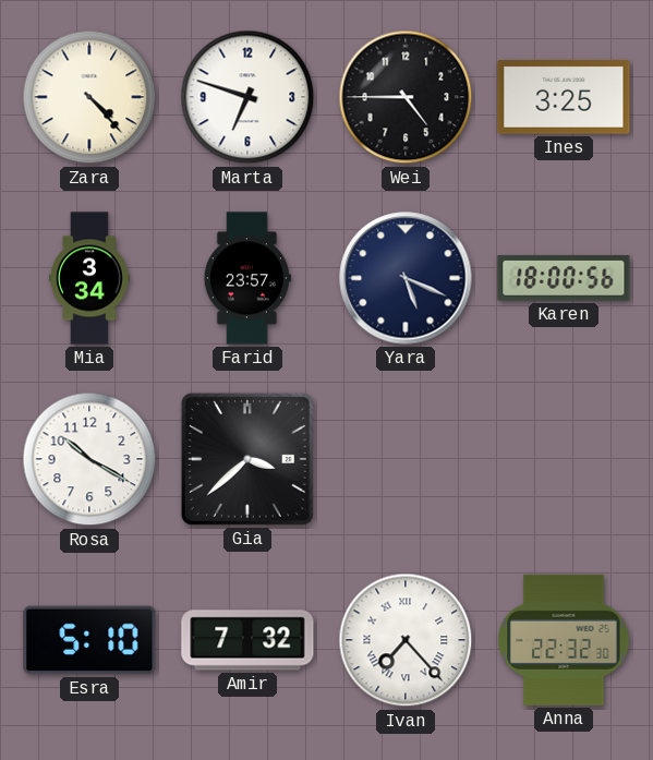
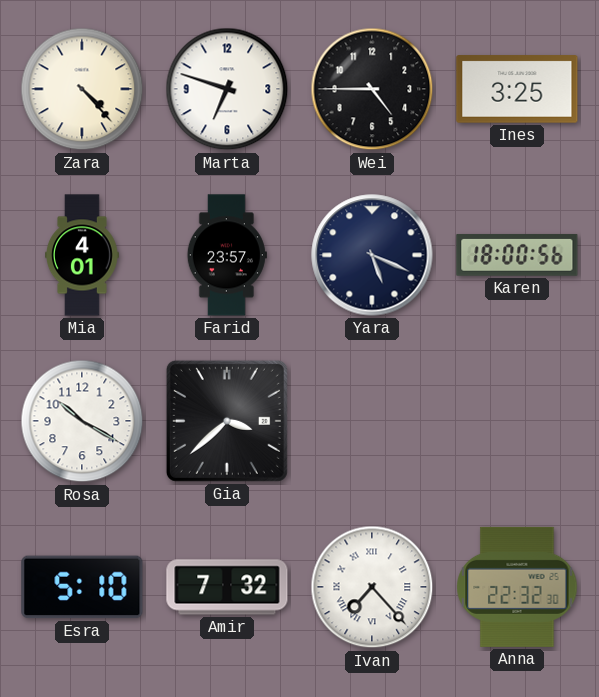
Mia: 3:34 -> 4:01
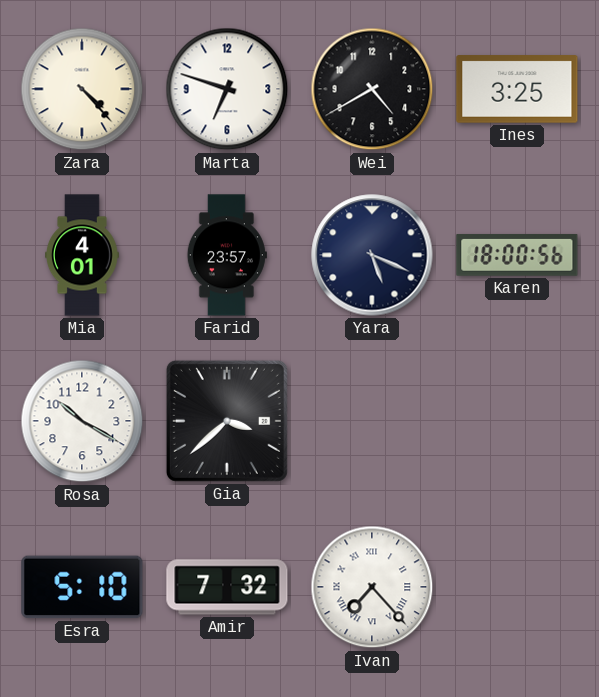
Wei: 4:45 -> 4:40
Anna: 22:32 -> none
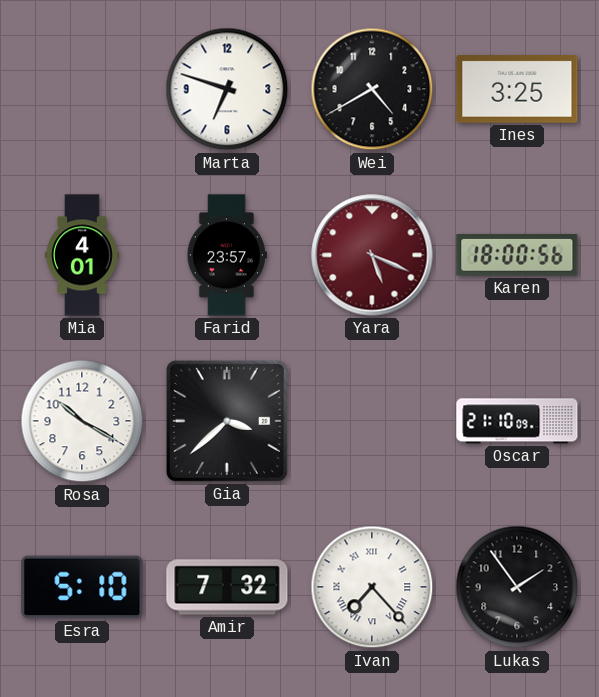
Zara: 4:23 -> none
Yara dial: navy -> burgundy
Oscar: none -> 21:10
Lukas: none -> 1:54
